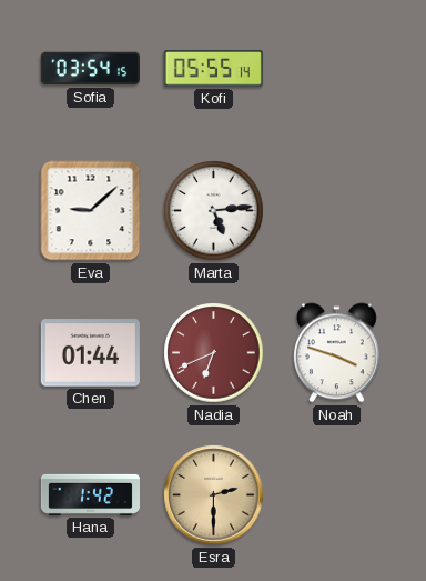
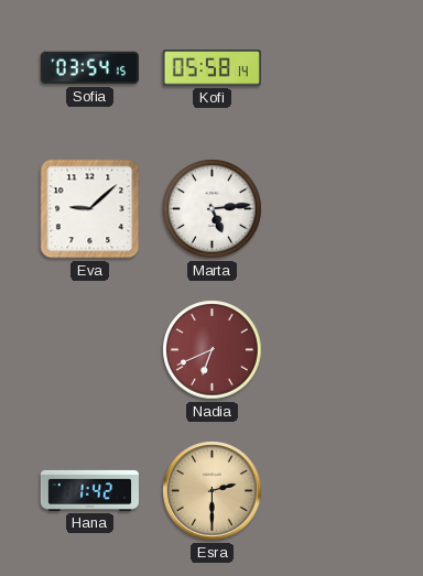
Kofi: 05:55 -> 05:58
Chen: 01:44 -> none
Noah: 3:48 -> none
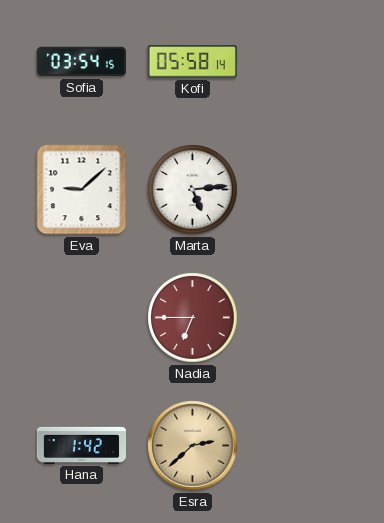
Nadia: 6:41 -> 6:45
Esra: 2:30 -> 2:38
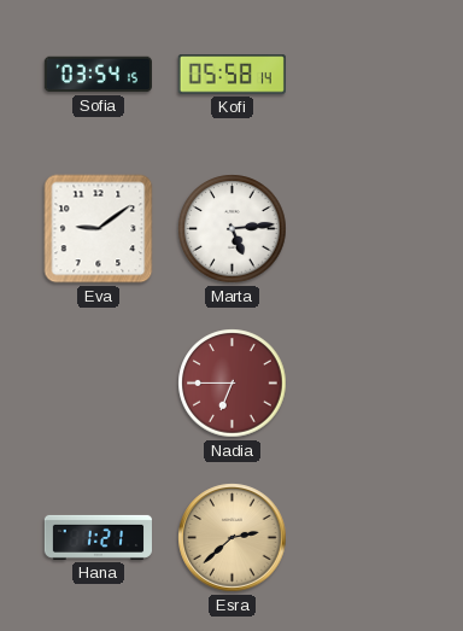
Eva: 9:08 -> 9:09
Hana: 1:42 -> 1:21
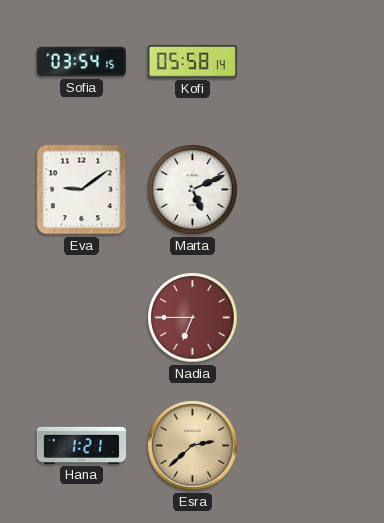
Marta: 5:14 -> 5:11
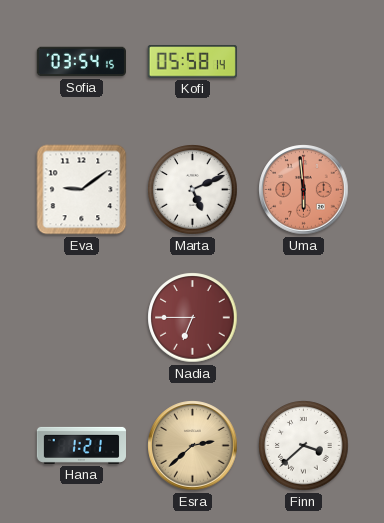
Uma: none -> 5:59
Finn: none -> 3:38
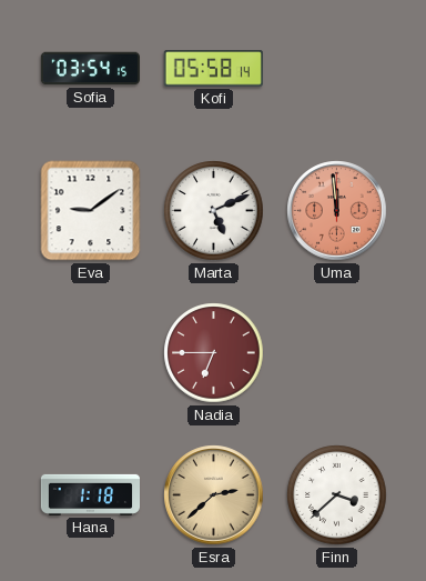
Uma: 5:59 -> 11:59
Hana: 1:21 -> 1:18
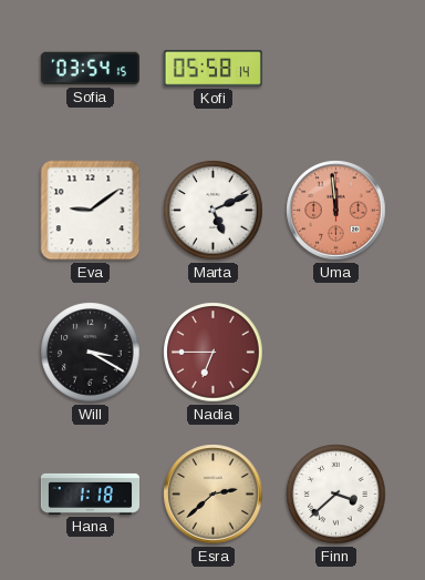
Will: none -> 3:20
